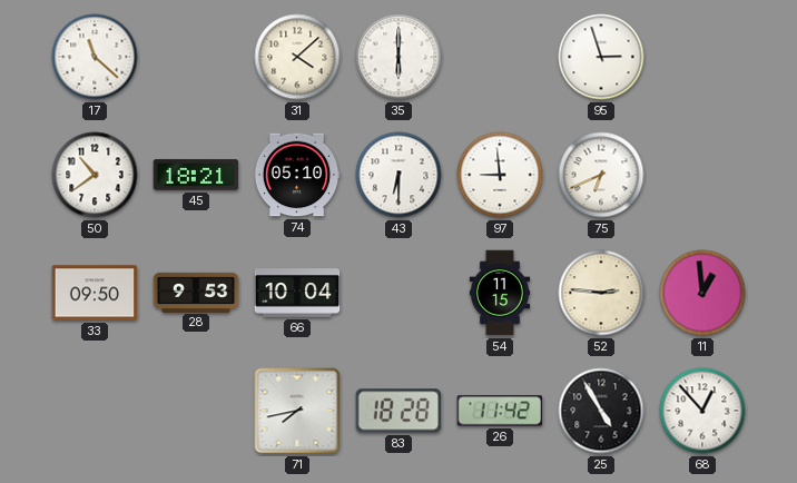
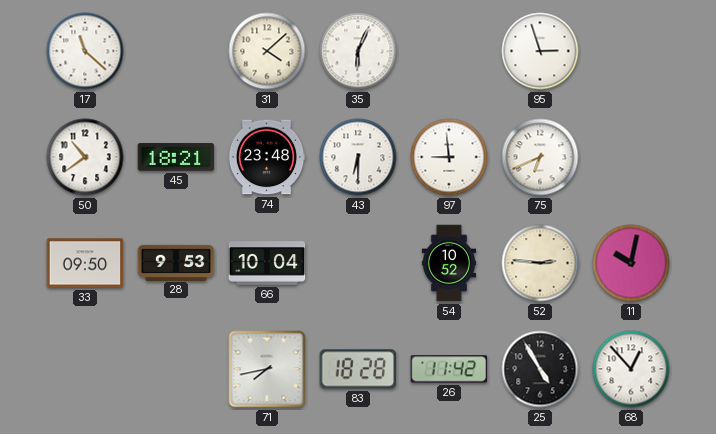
35: 6:00 -> 6:04
74: 05:10 -> 23:48
54: 11:15 -> 10:52
11: 12:59 -> 10:02
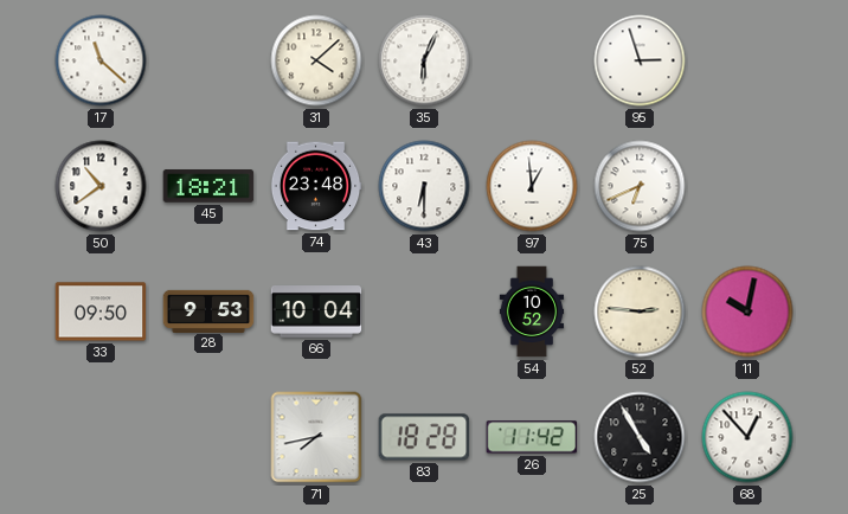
97: 8:59 -> 12:59
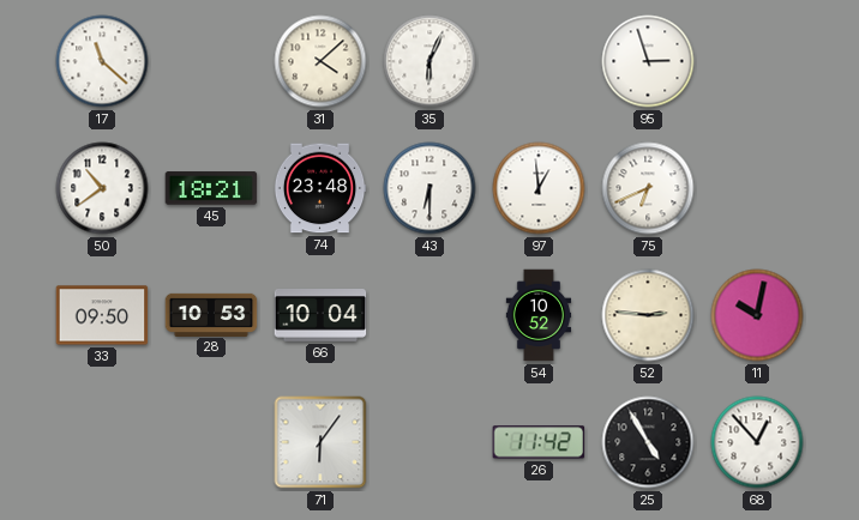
28: 9:53 -> 10:53
71: 7:43 -> 6:06
83: 18:28 -> none
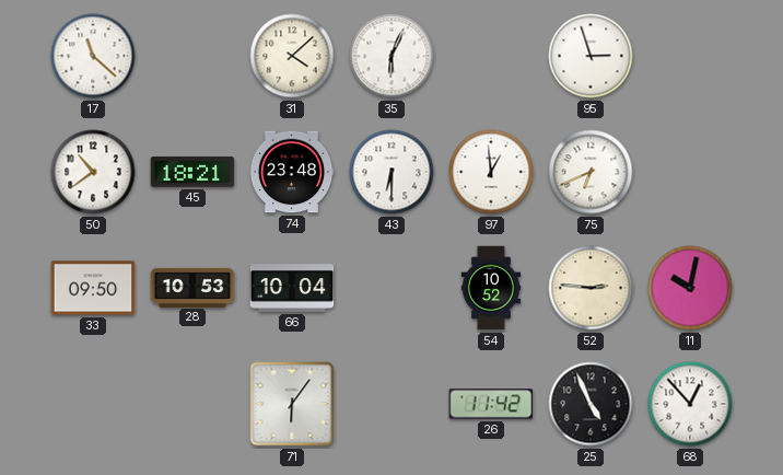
25: 4:55 -> 4:56
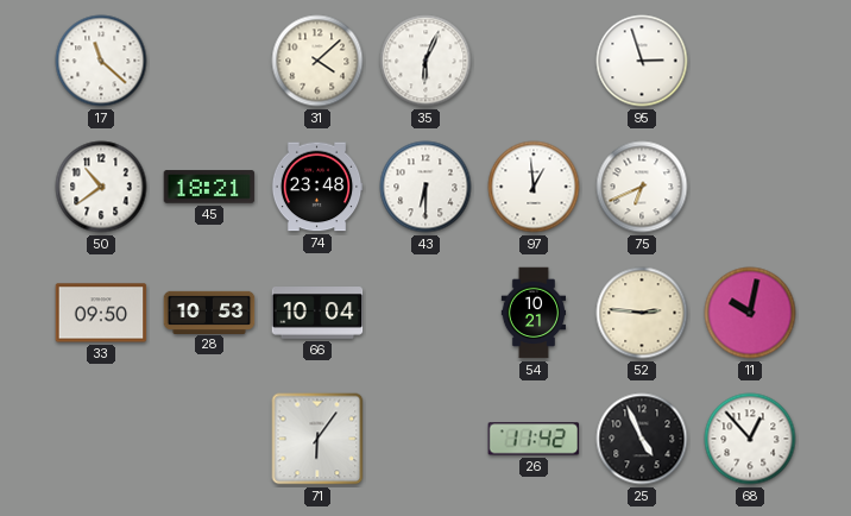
54: 10:52 -> 10:21
